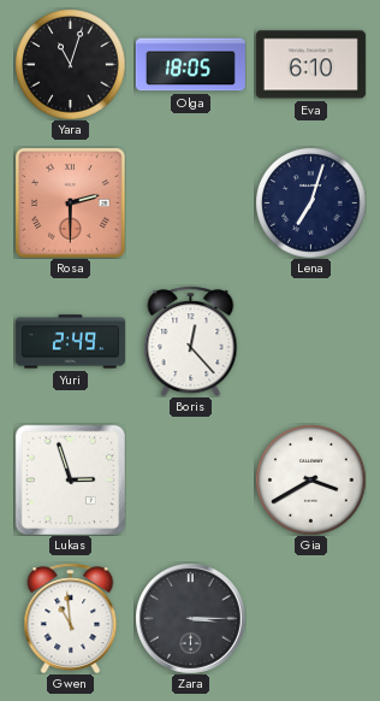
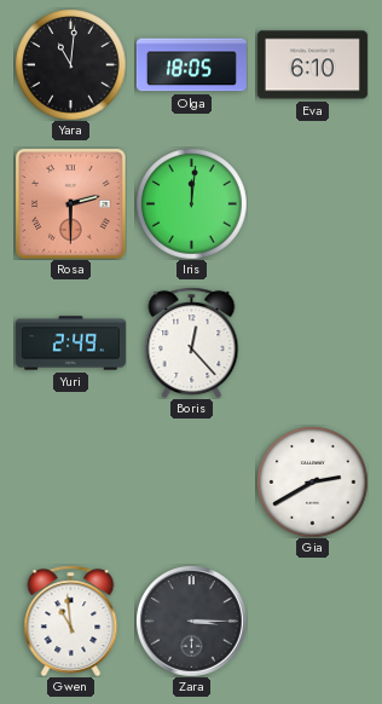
Yara: 11:03 -> 11:01
Iris: none -> 12:01
Lena: 7:03 -> none
Lukas: 2:57 -> none
Gia: 3:40 -> 2:40
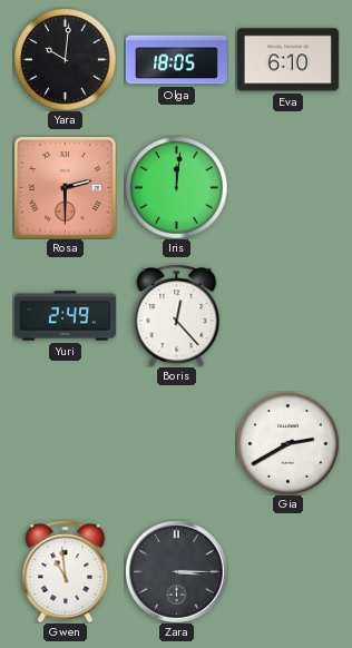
Yara: 11:01 -> 10:01
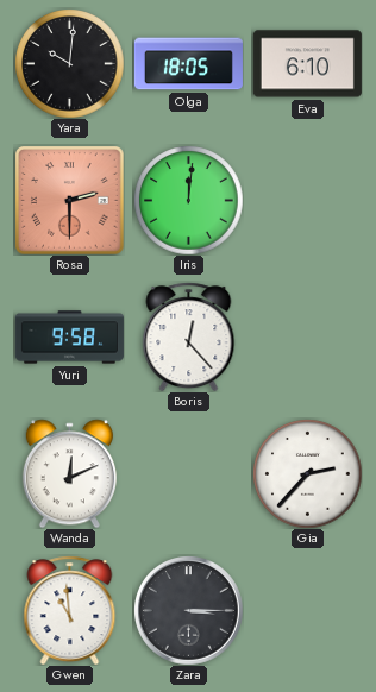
Yuri: 2:49 -> 9:58
Wanda: none -> 12:11
Gia: 2:40 -> 2:37
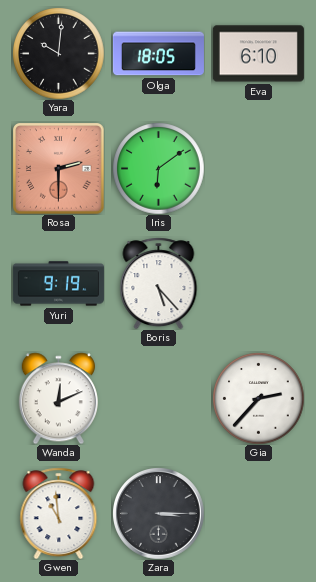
Iris: 12:01 -> 6:09
Yuri: 9:58 -> 9:19
Boris: 12:23 -> 5:23
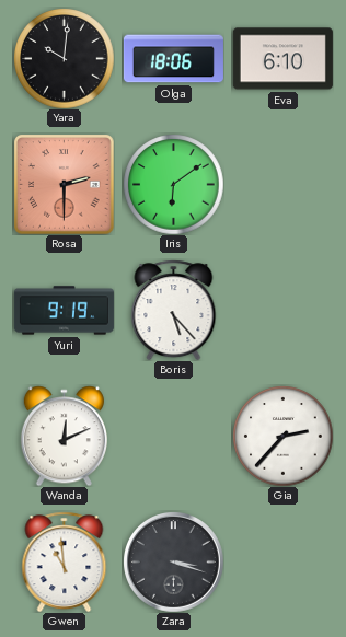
Olga: 18:05 -> 18:06
Zara: 3:15 -> 3:18
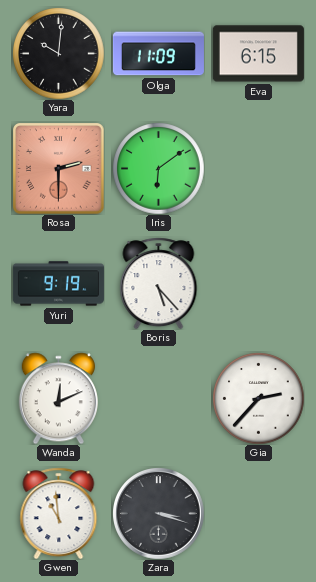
Olga: 18:06 -> 11:09
Eva: 6:10 -> 6:15
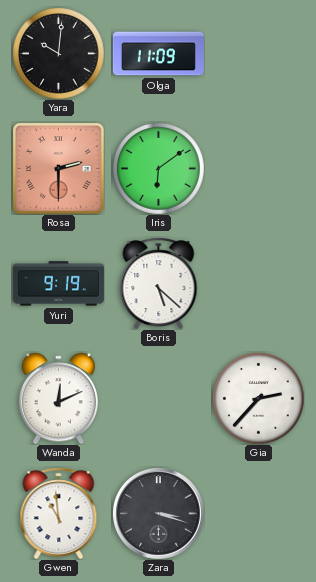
Eva: 6:15 -> none
Boris: 5:23 -> 5:22
